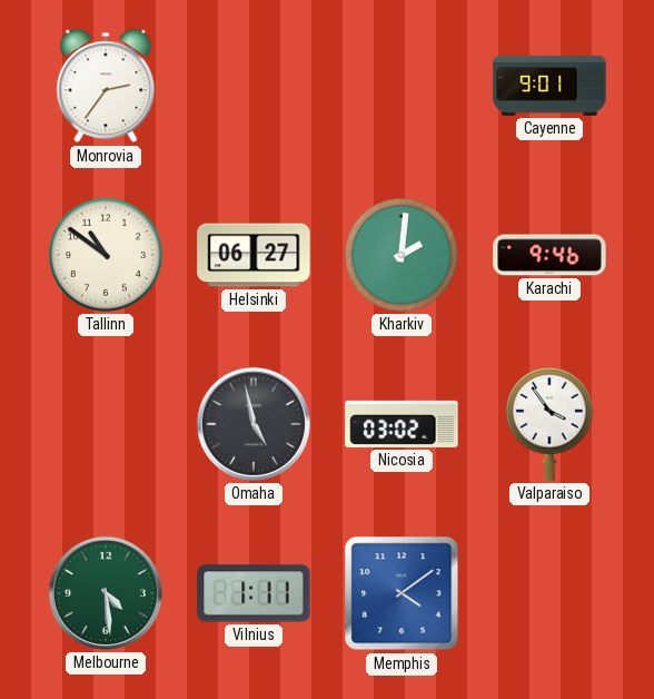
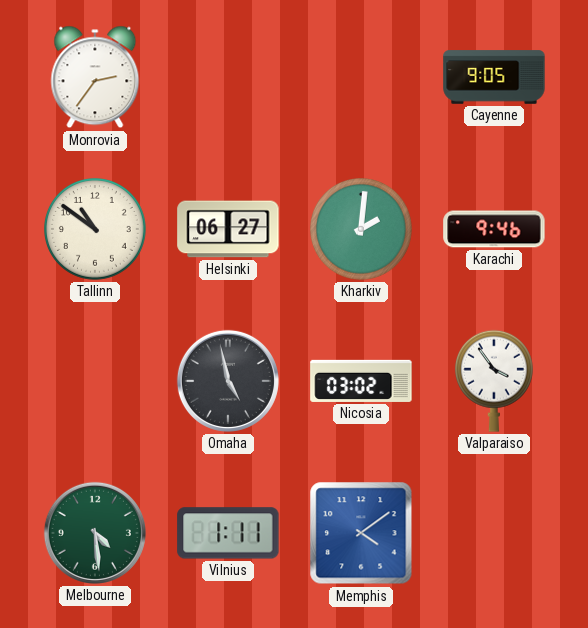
Cayenne: 9:01 -> 9:05
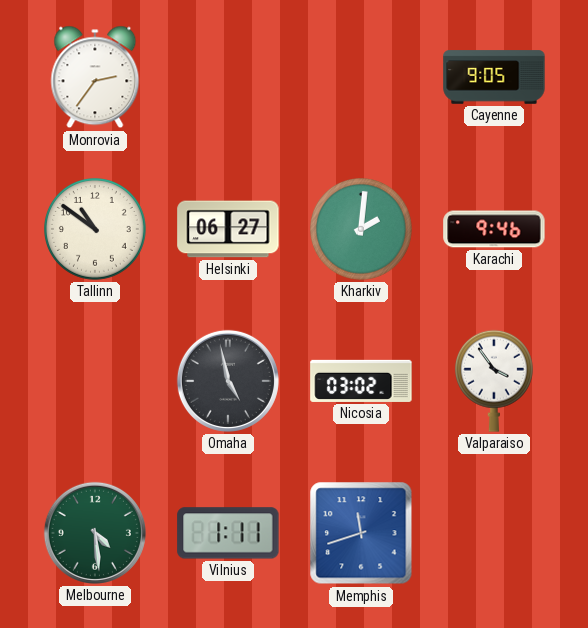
Memphis: 4:09 -> 11:42
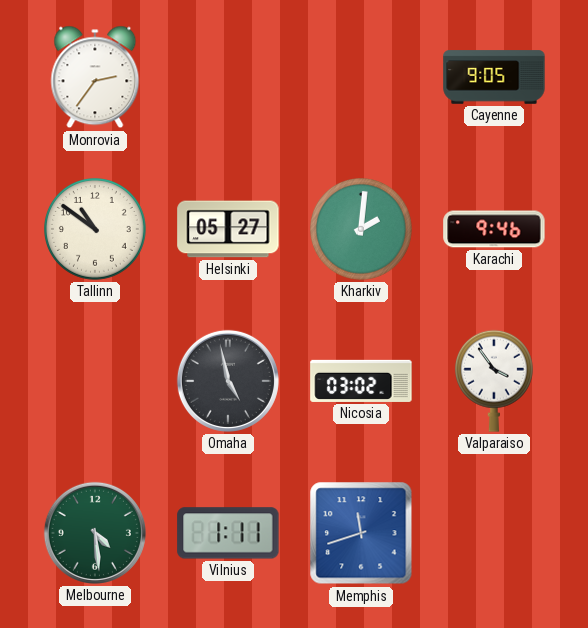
Helsinki: 06:27 -> 05:27
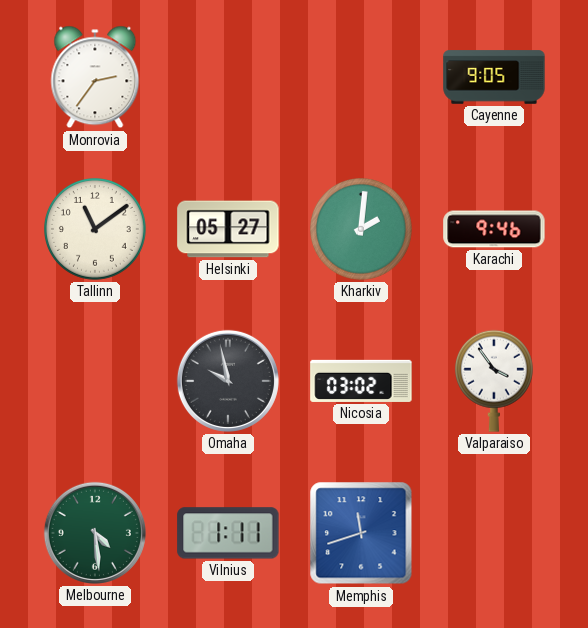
Tallinn: 10:51 -> 11:09
Omaha: 4:58 -> 9:58
